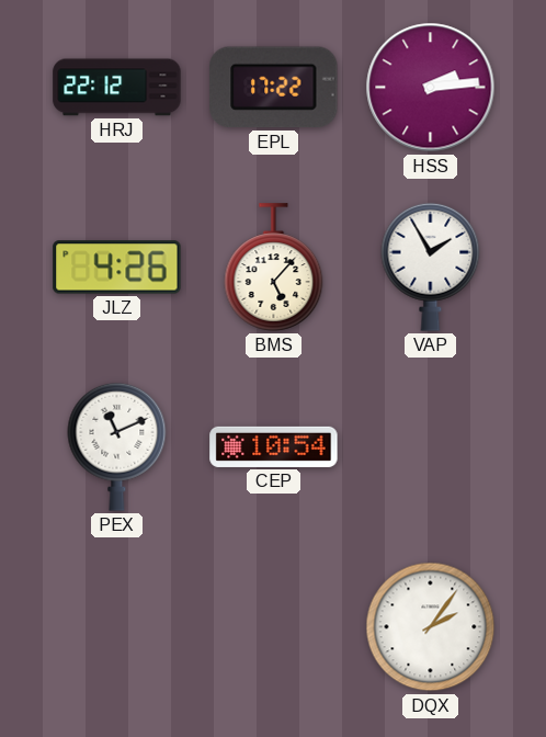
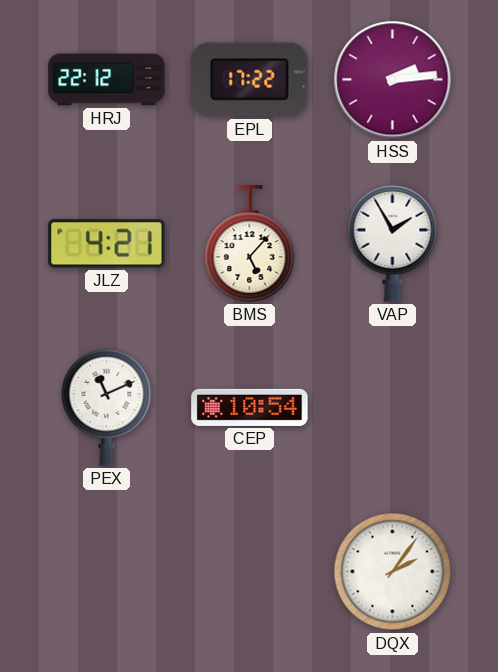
JLZ: 4:26 -> 4:21
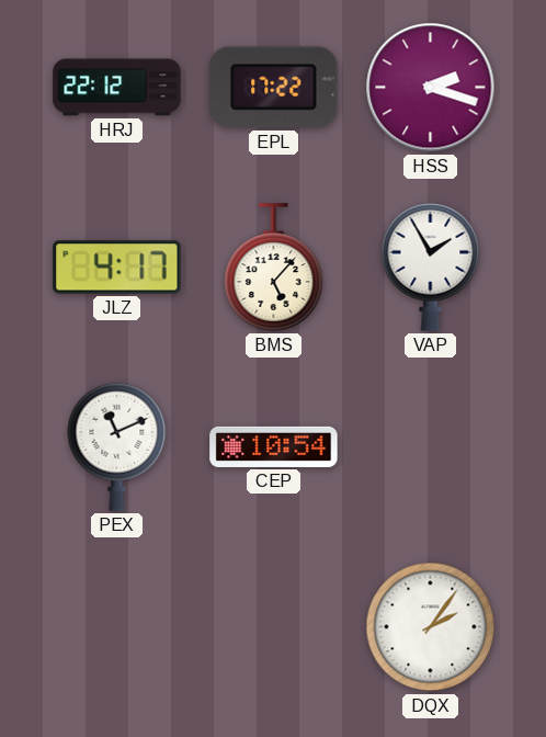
HSS: 2:14 -> 2:18
JLZ: 4:21 -> 4:17
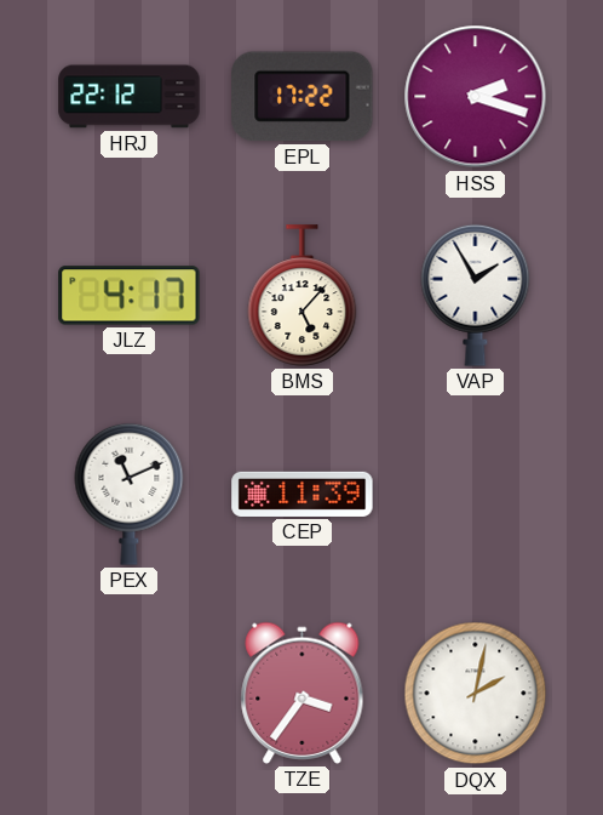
CEP: 10:54 -> 11:39
TZE: none -> 3:36
DQX: 2:06 -> 2:02
